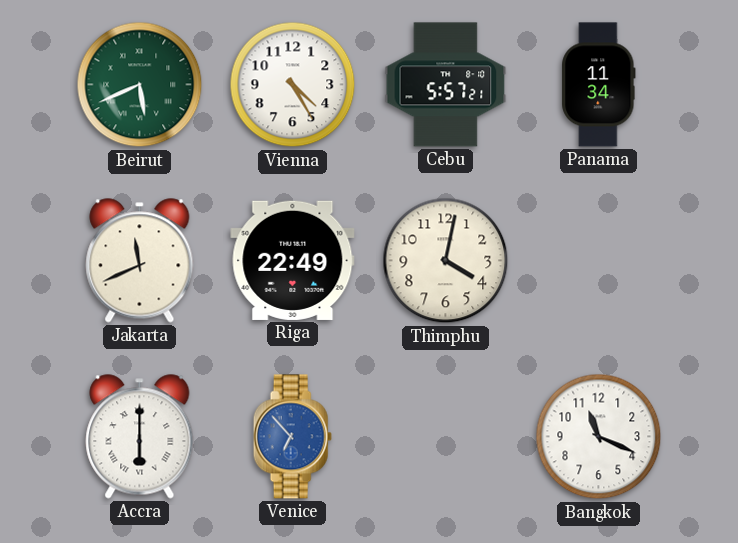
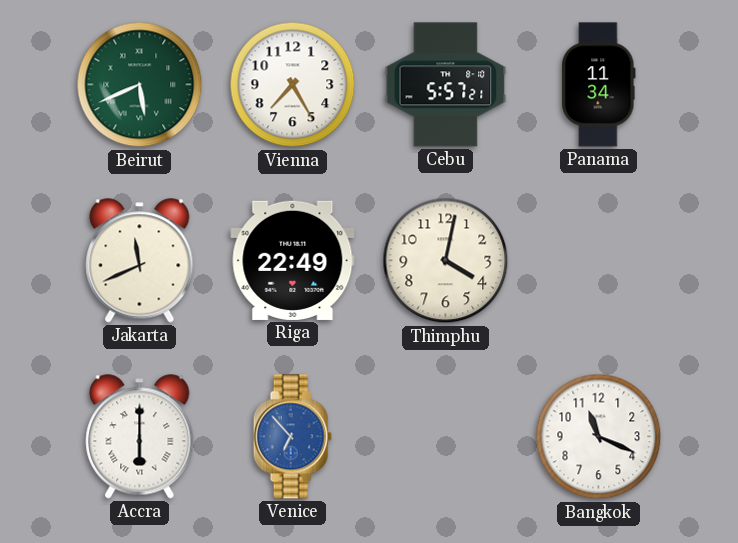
Vienna: 4:25 -> 7:25
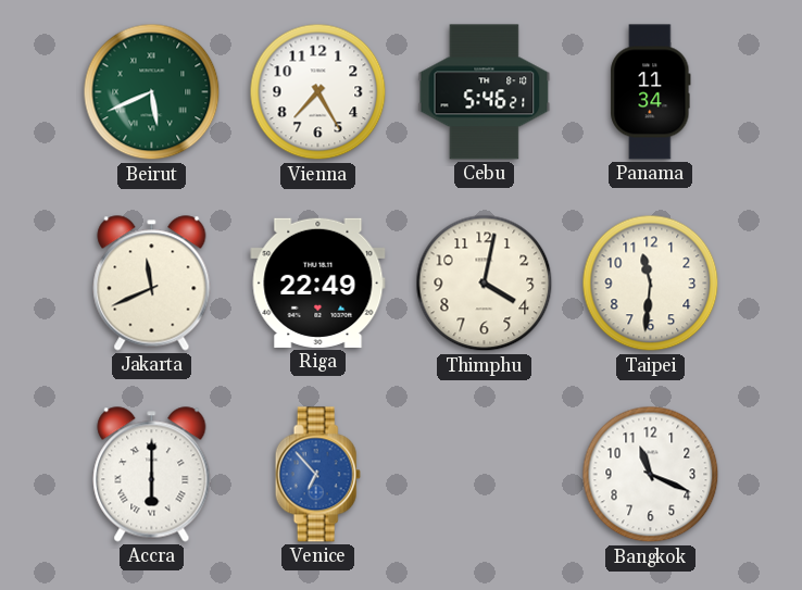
Cebu: 5:57 -> 5:46
Taipei: none -> 11:31
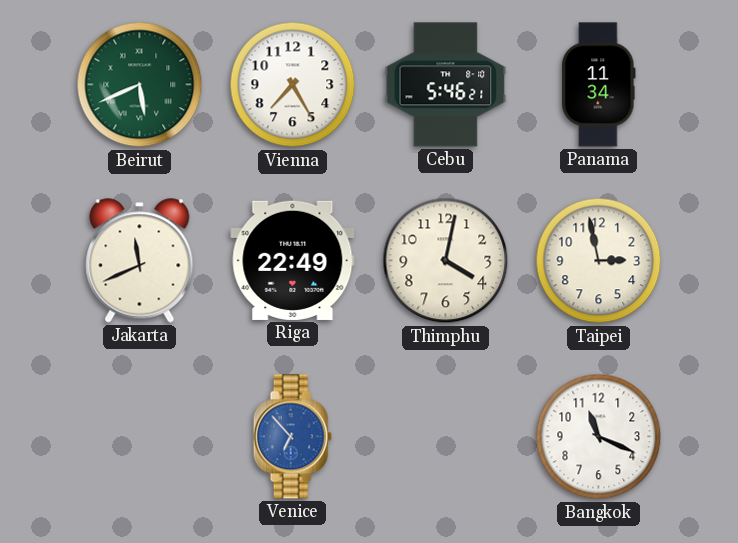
Taipei: 11:31 -> 2:58
Accra: 6:00 -> none
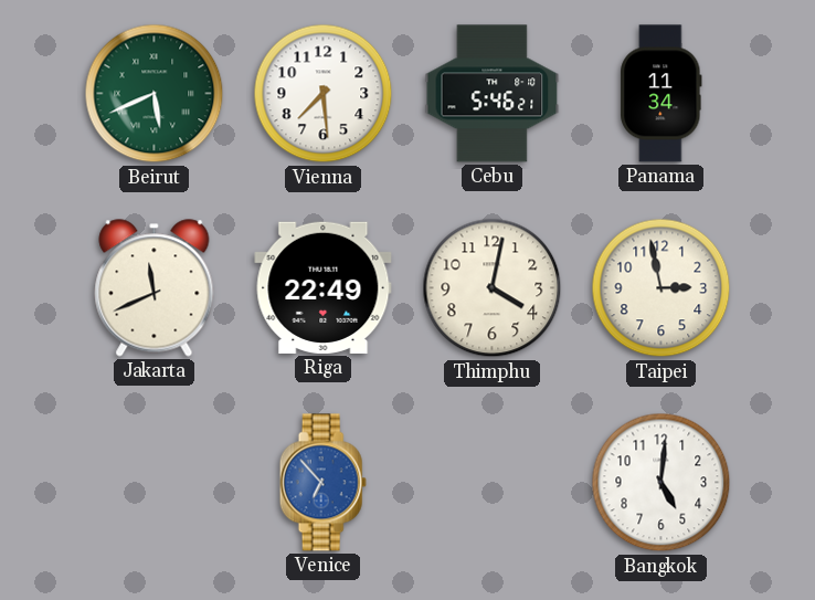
Vienna: 7:25 -> 7:29
Bangkok: 11:19 -> 5:01
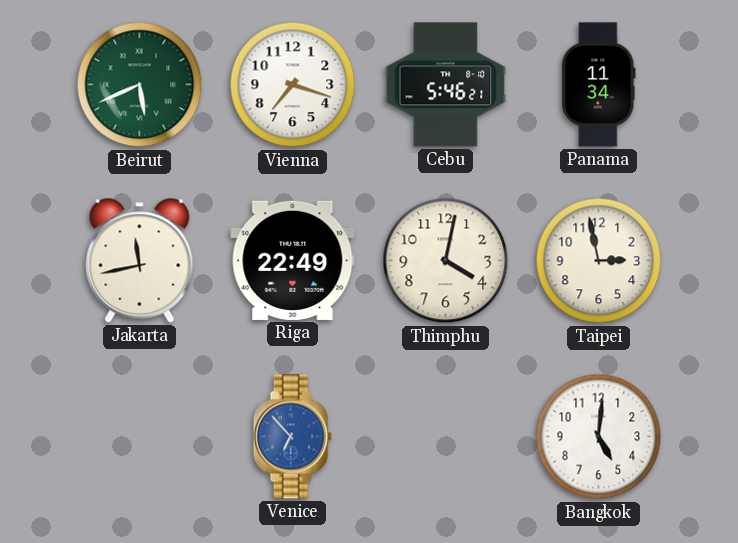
Vienna: 7:29 -> 7:18
Jakarta: 11:41 -> 11:43
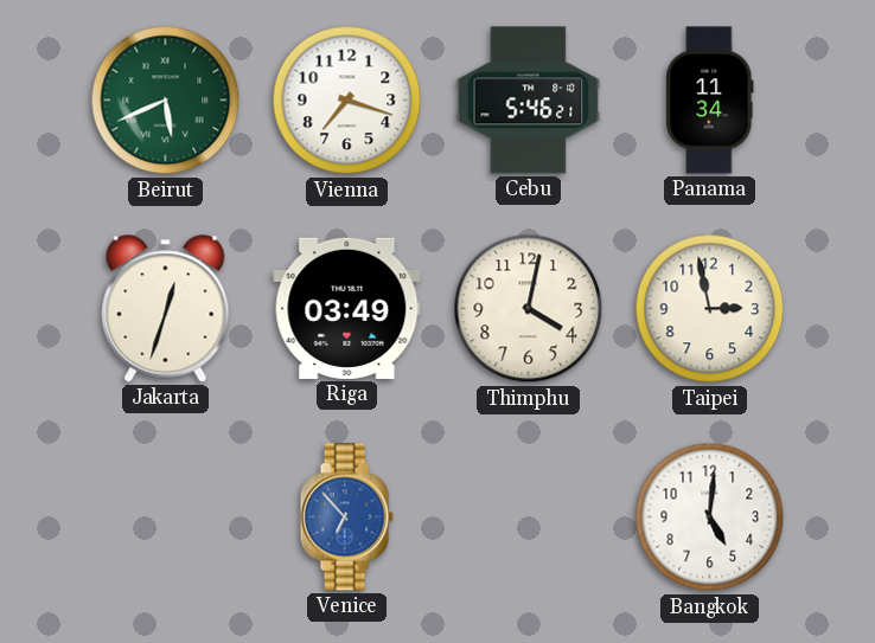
Jakarta: 11:43 -> 12:33
Riga: 22:49 -> 03:49
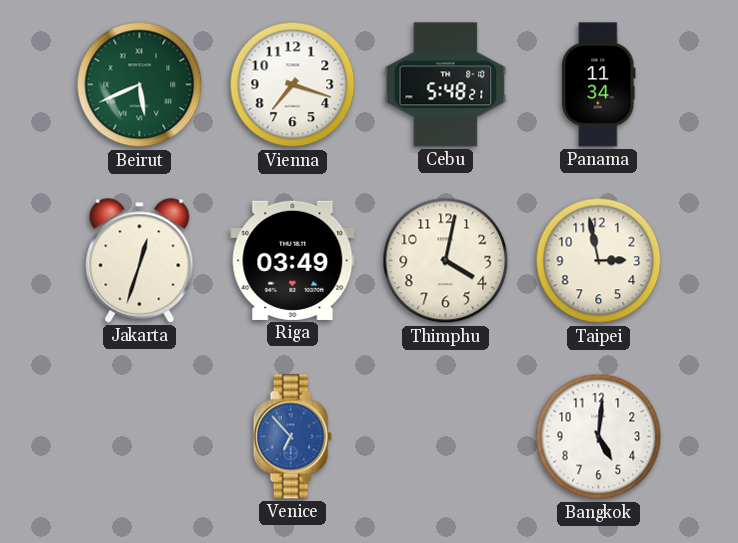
Cebu: 5:46 -> 5:48
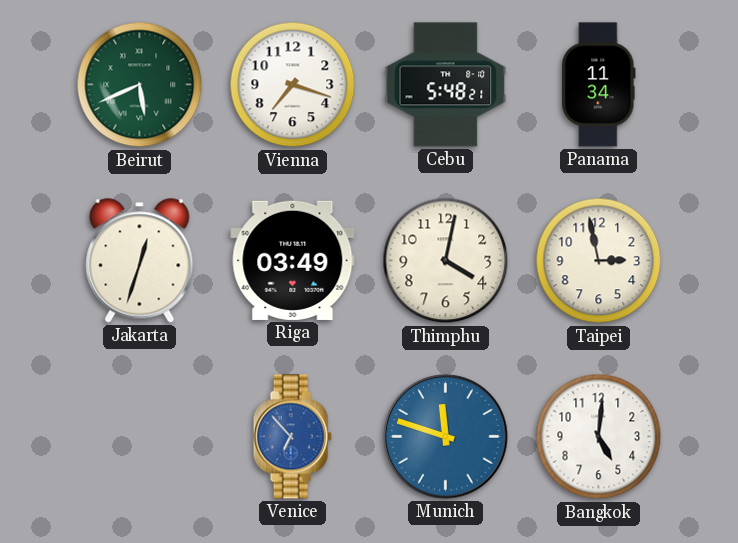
Munich: none -> 11:48
